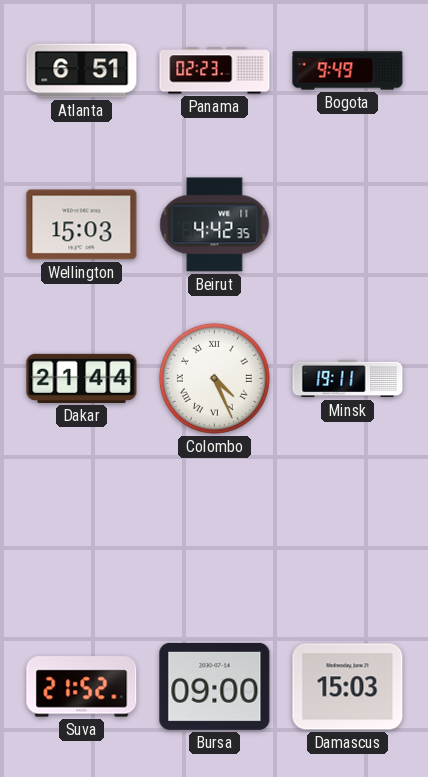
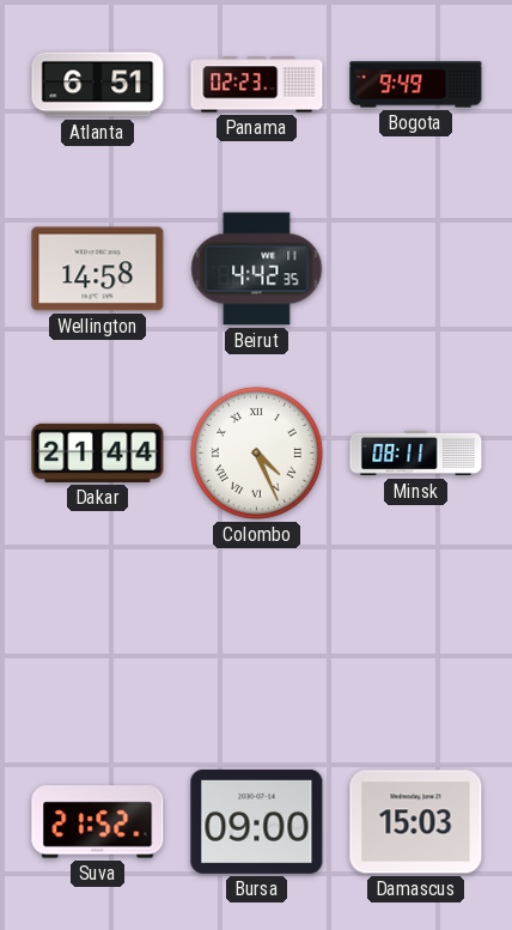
Wellington: 15:03 -> 14:58
Minsk: 19:11 -> 08:11
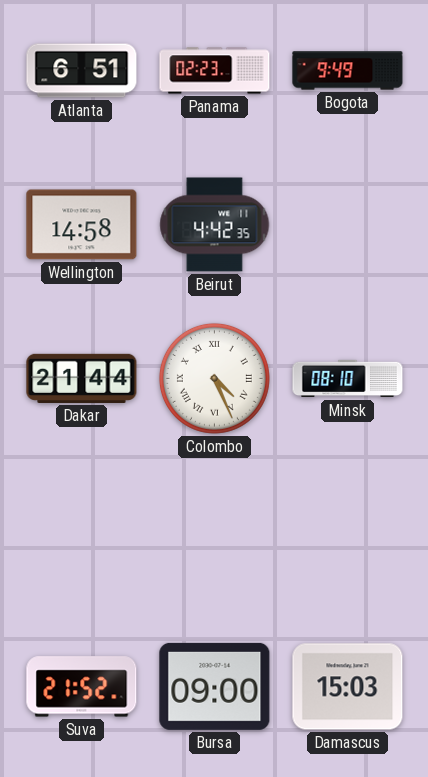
Minsk: 08:11 -> 08:10
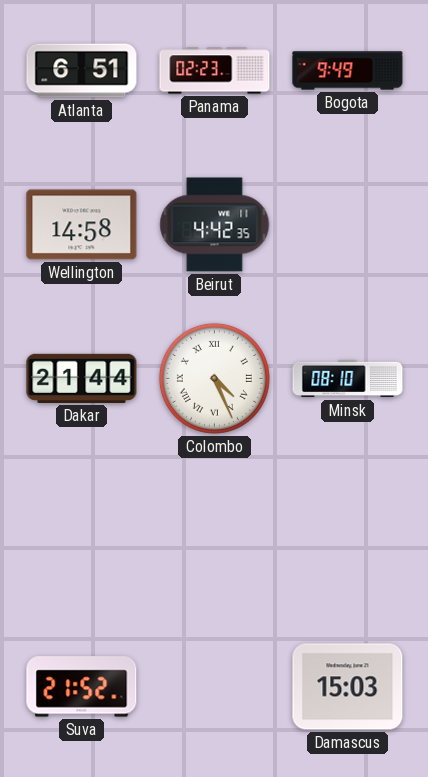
Bursa: 09:00 -> none
